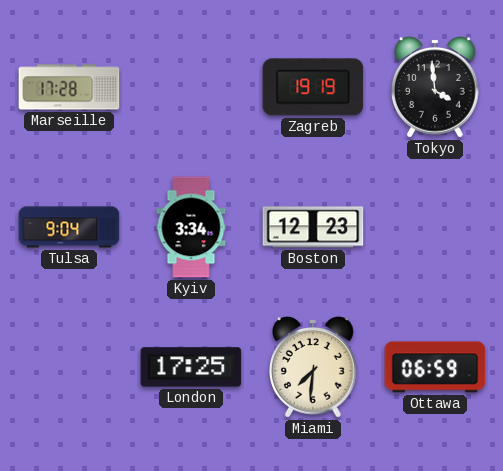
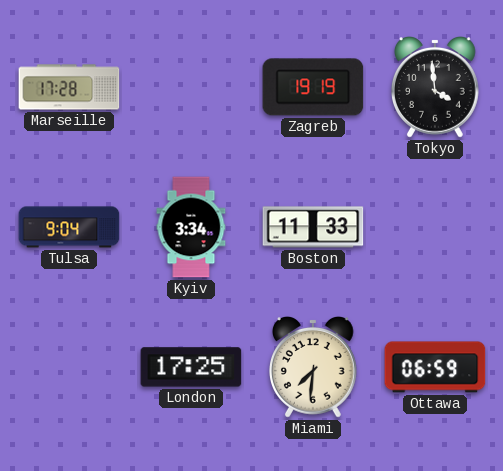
Boston: 12:23 -> 11:33
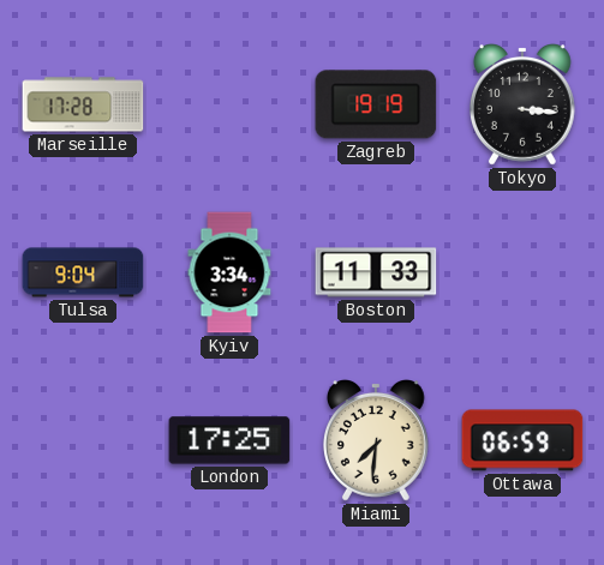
Tokyo: 3:59 -> 3:16
